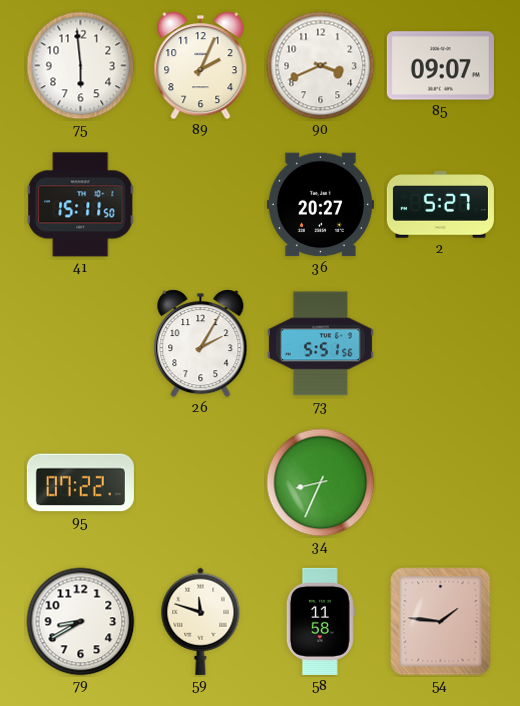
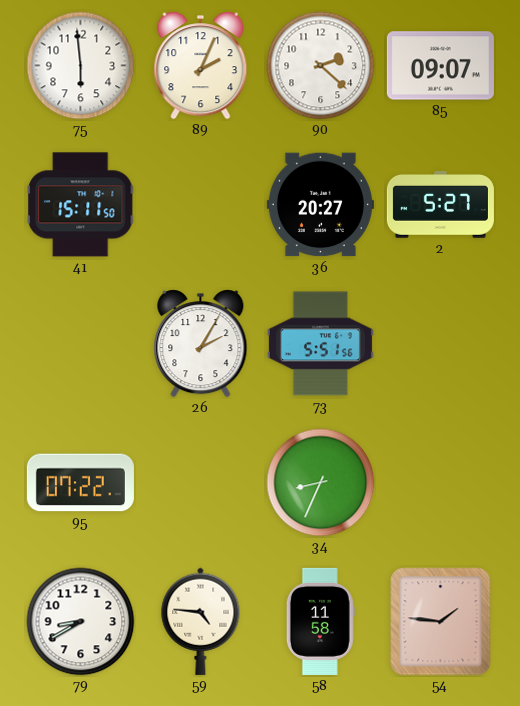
90: 3:41 -> 2:22
59: 11:48 -> 4:46
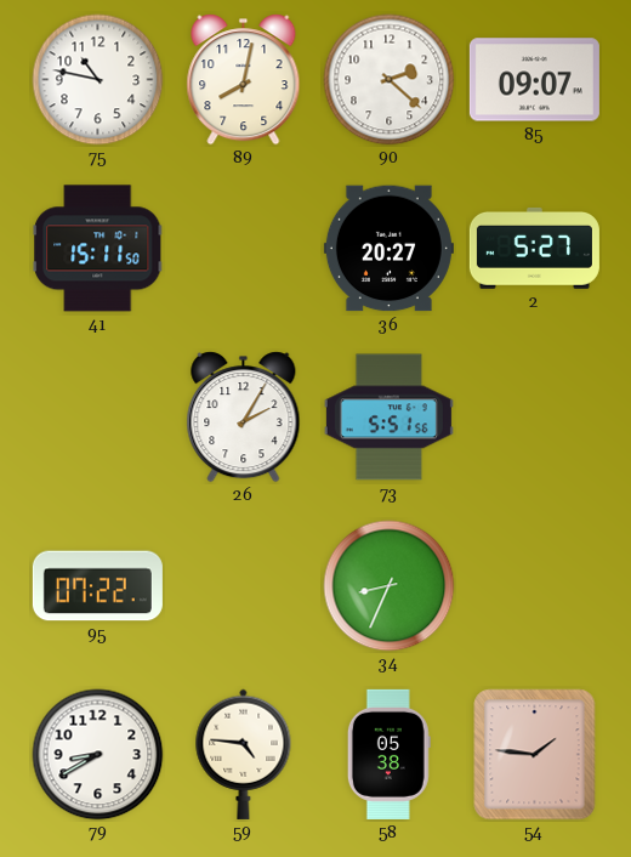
75: 5:59 -> 10:47
89: 2:04 -> 8:02
58: 11:58 -> 05:38
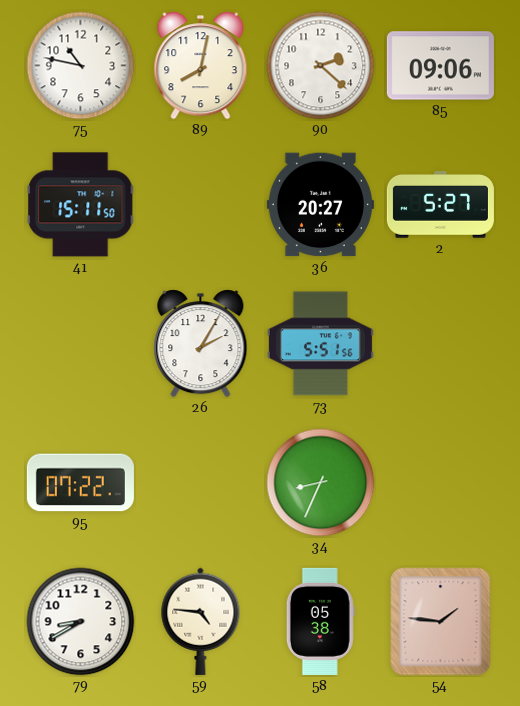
85: 09:07 -> 09:06
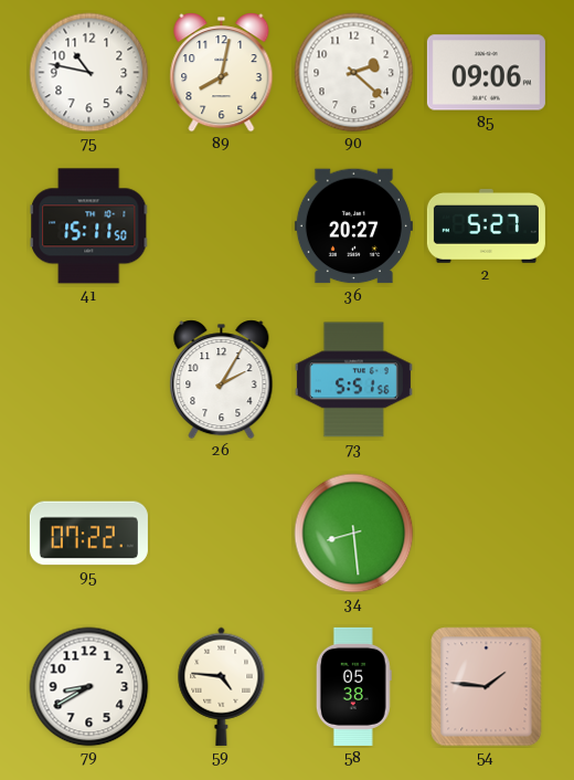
34: 8:34 -> 8:29
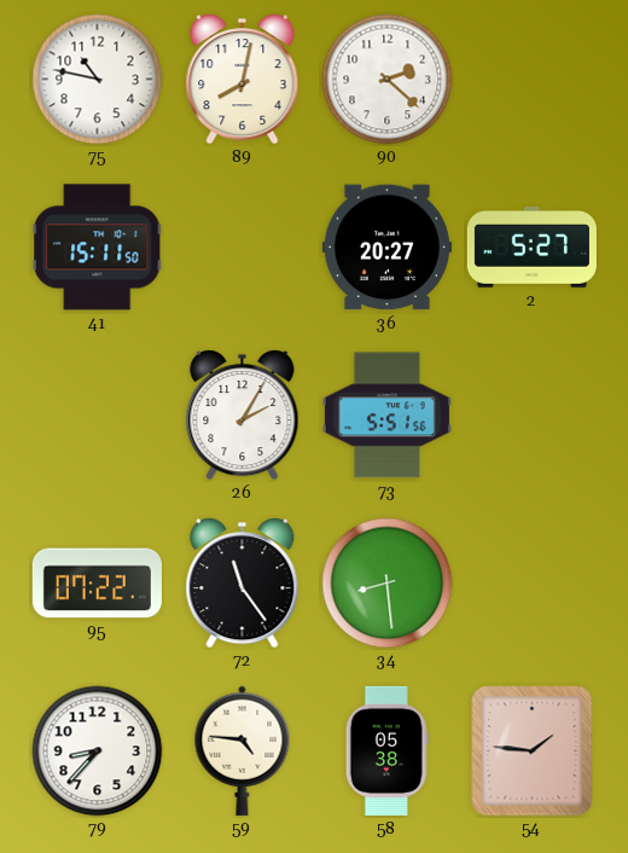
85: 09:06 -> none
72: none -> 11:24
79: 8:40 -> 8:37
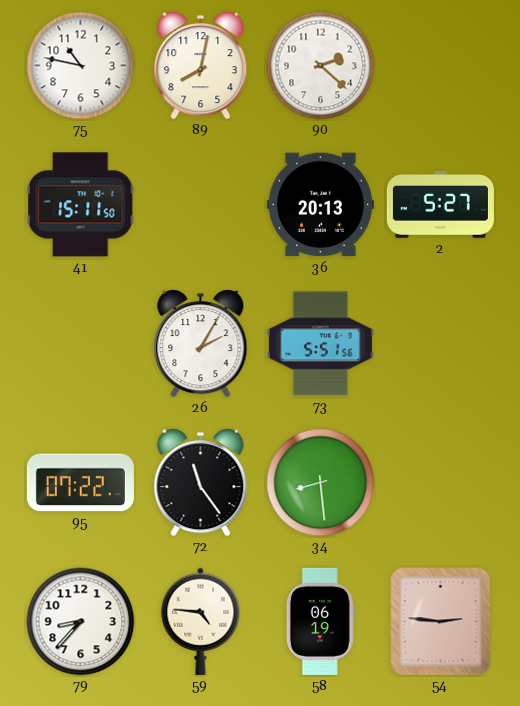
36: 20:27 -> 20:13
58: 05:38 -> 06:19
54: 1:46 -> 2:46
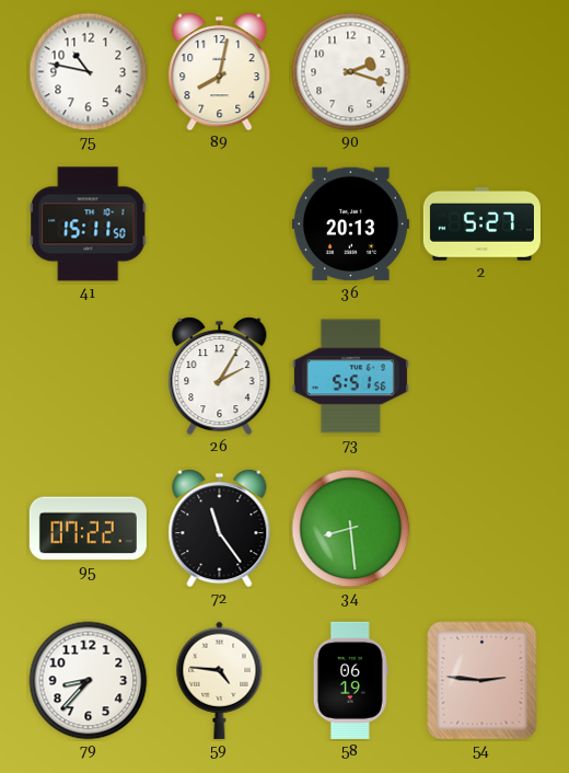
90: 2:22 -> 2:18
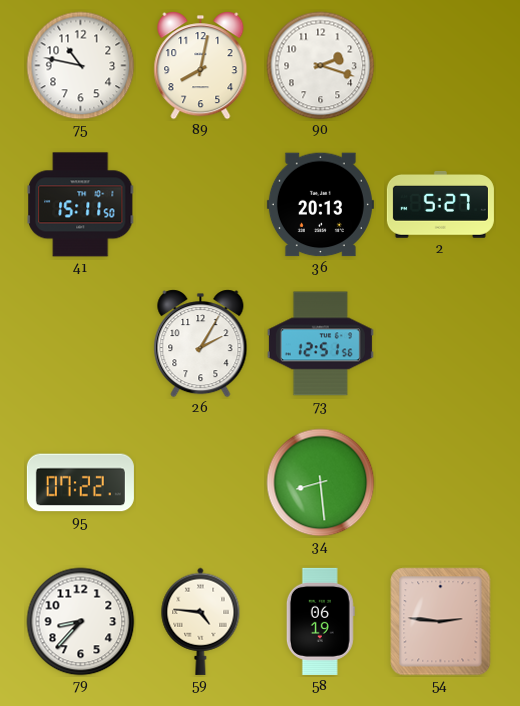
73: 5:51 -> 12:51
72: 11:24 -> none
